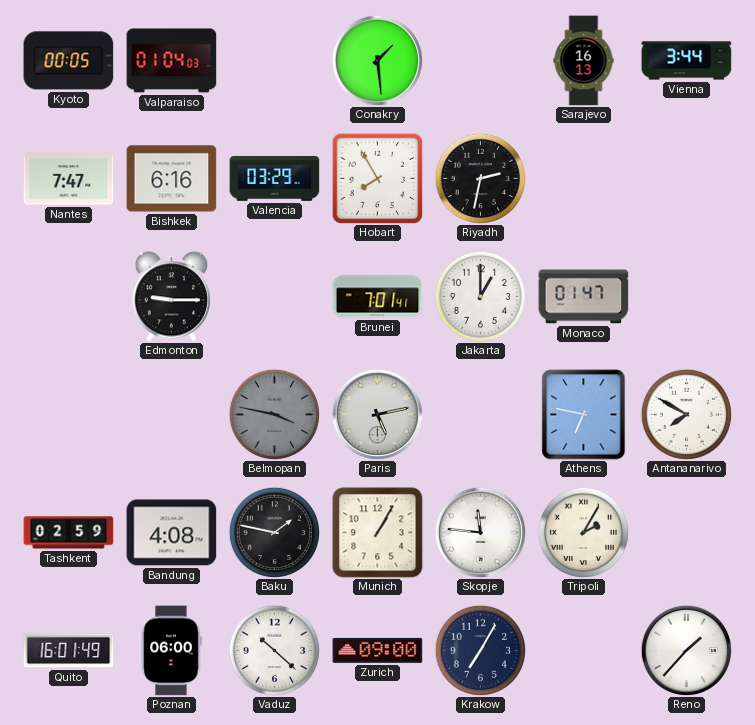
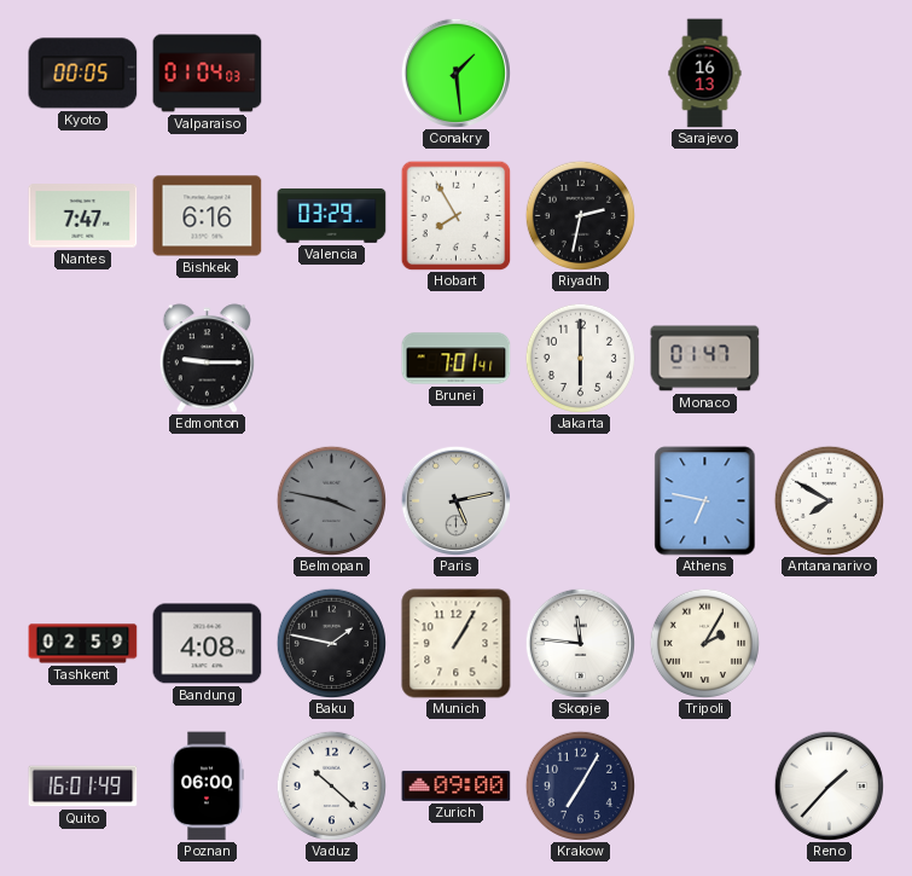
Vienna: 3:44 -> none
Jakarta: 1:00 -> 6:00
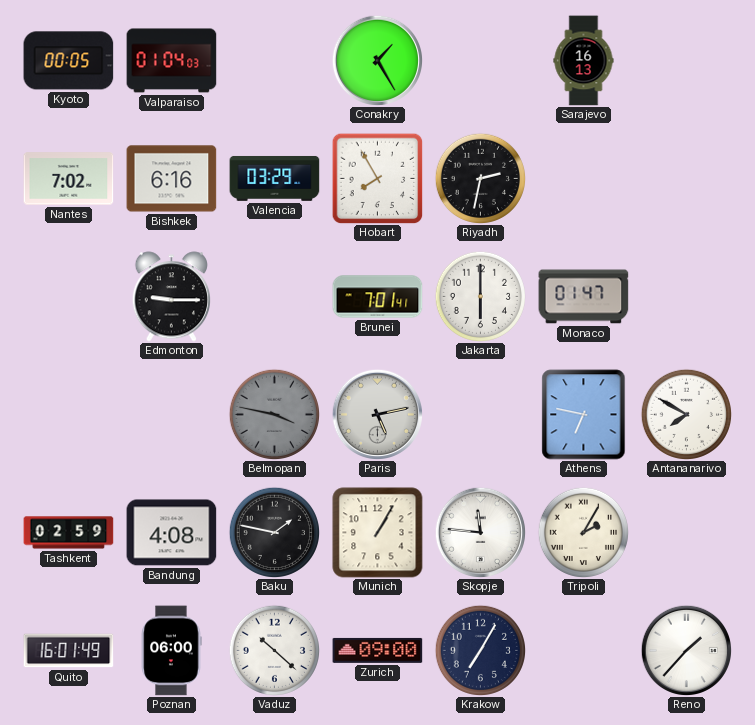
Conakry: 1:29 -> 1:25
Nantes: 7:47 -> 7:02
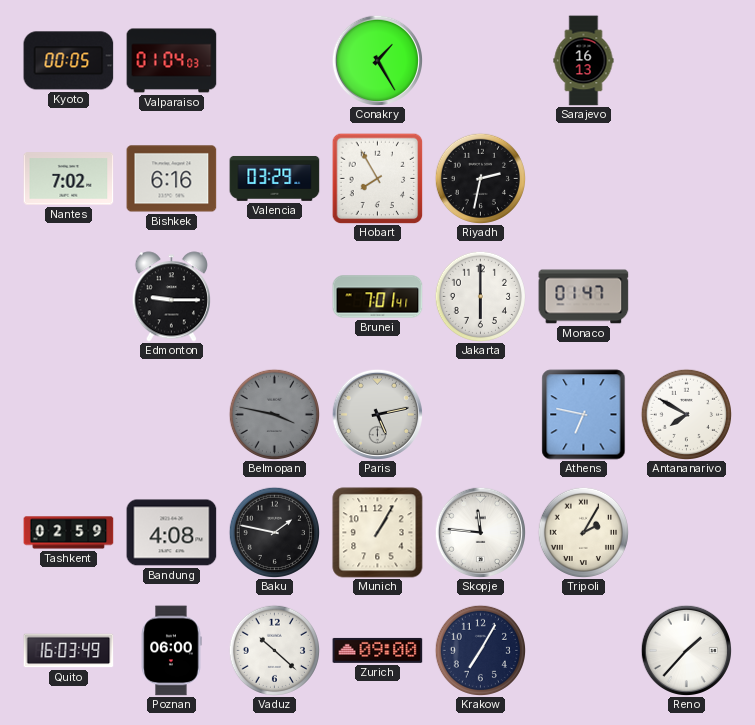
Quito: 16:01 -> 16:03
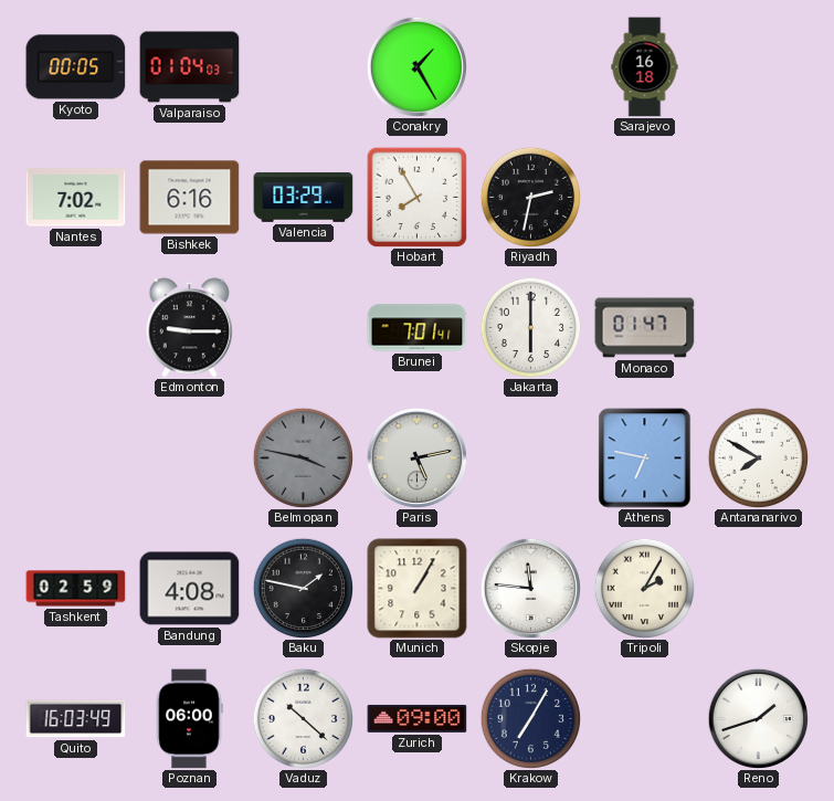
Sarajevo: 16:13 -> 16:18
Reno: 1:37 -> 1:42
